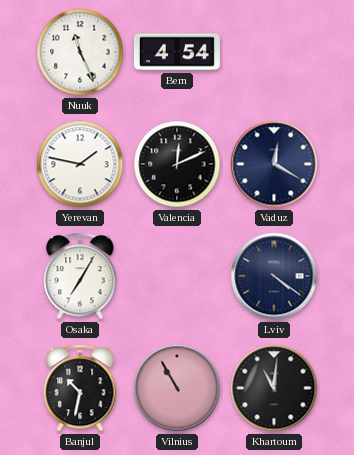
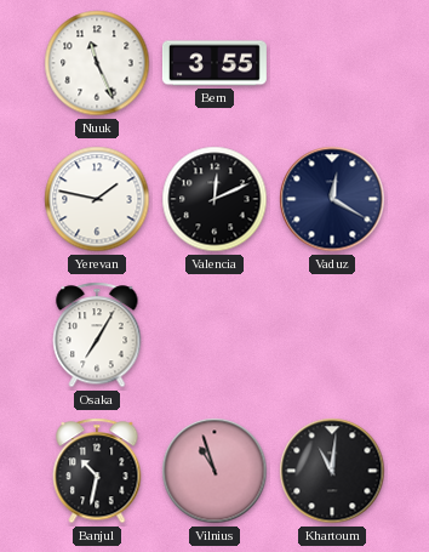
Bern: 4:54 -> 3:55
Lviv: 4:21 -> none
Vilnius: 10:55 -> 10:57
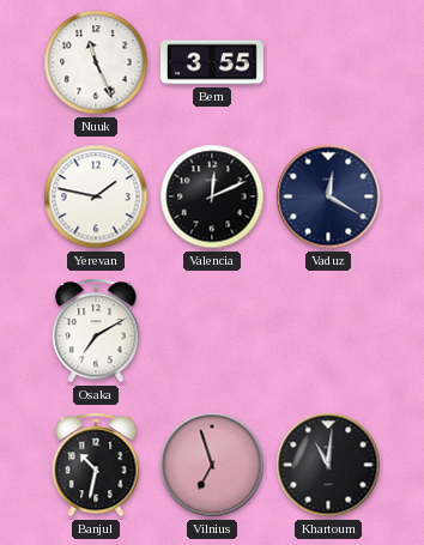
Osaka: 7:05 -> 7:10
Vilnius: 10:57 -> 6:57
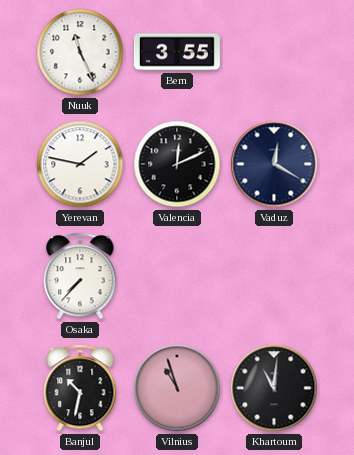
Osaka: 7:10 -> 7:37
Vilnius: 6:57 -> 10:57
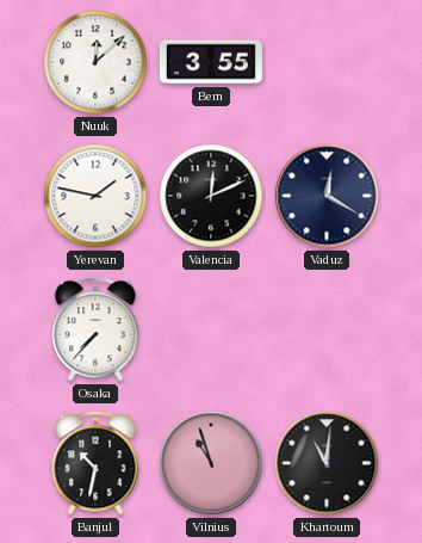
Nuuk: 11:26 -> 12:08
